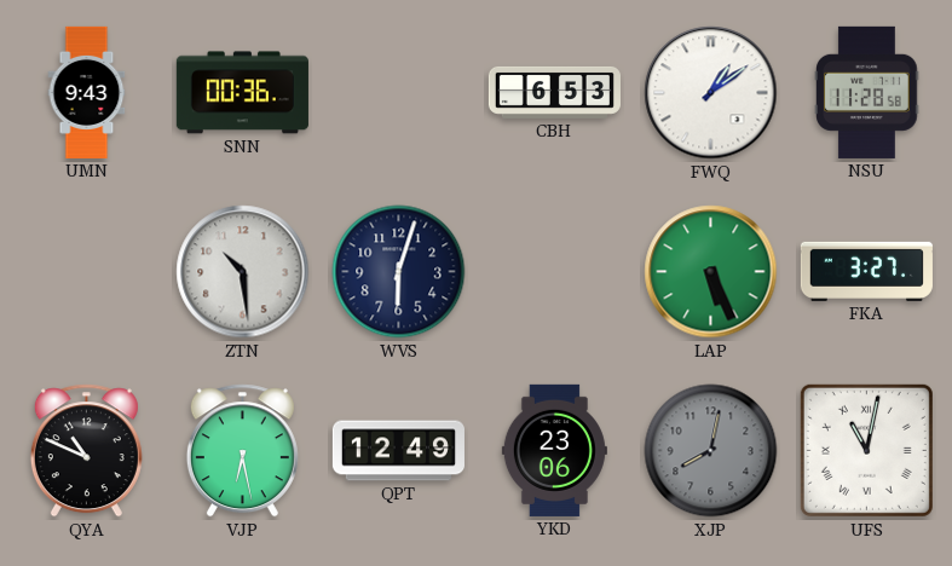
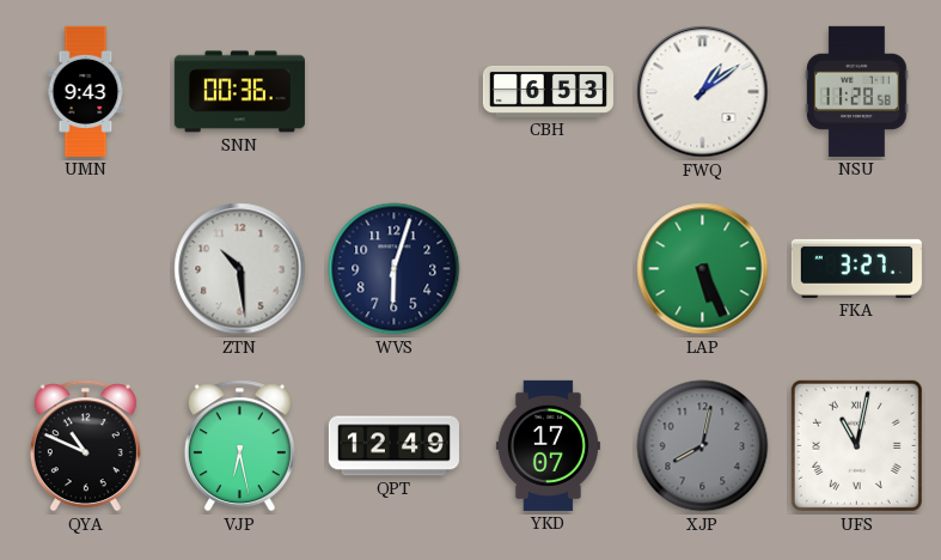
YKD: 23:06 -> 17:07
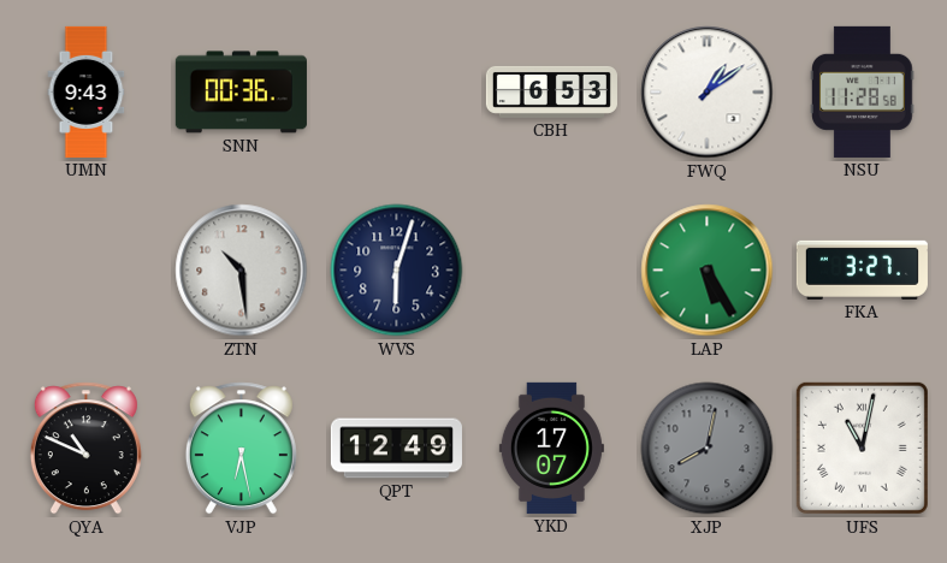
LAP: 5:26 -> 5:25
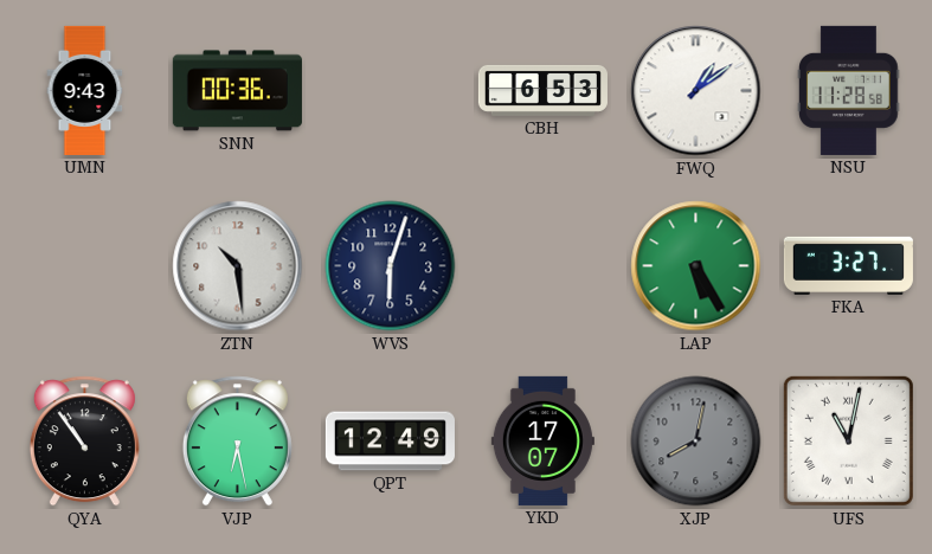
QYA: 10:49 -> 10:54
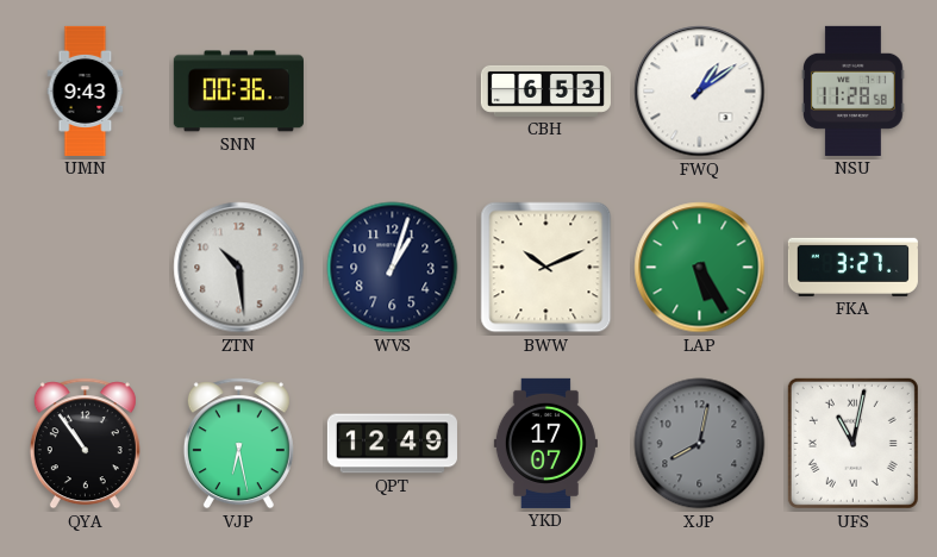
WVS: 6:03 -> 1:03
BWW: none -> 10:11
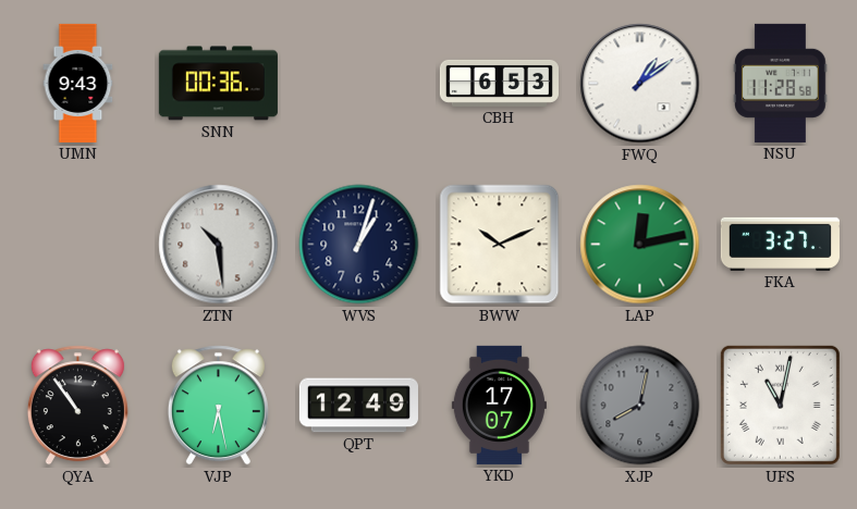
LAP: 5:25 -> 12:13
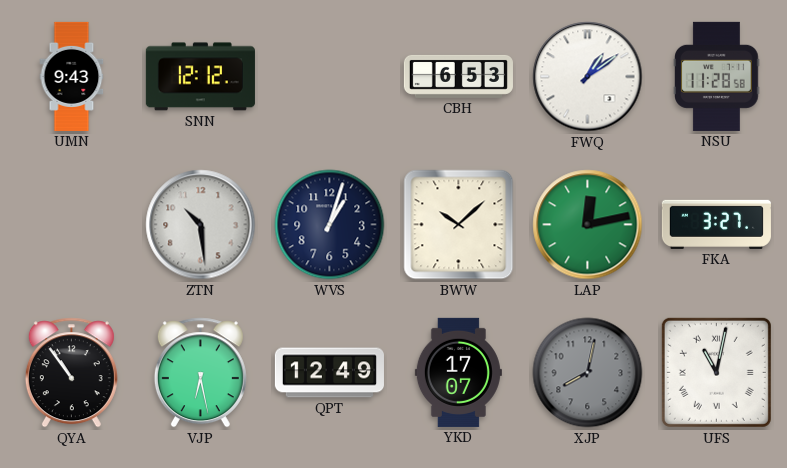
SNN: 00:36 -> 12:12
BWW: 10:11 -> 10:08
